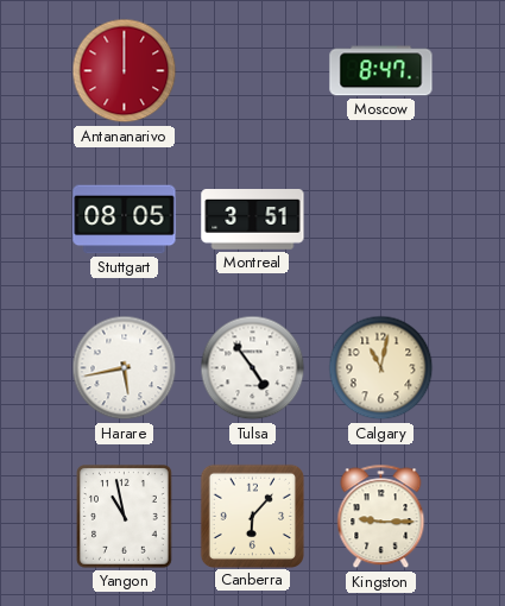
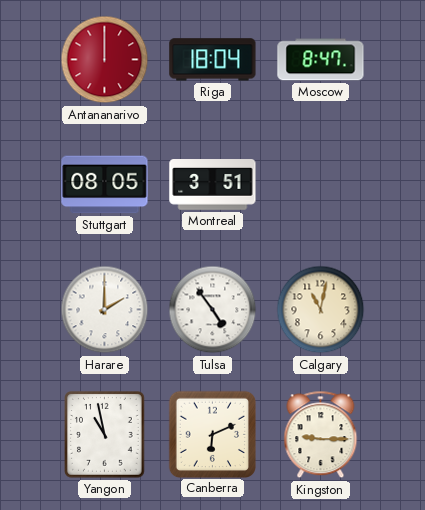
Riga: none -> 18:04
Harare: 5:43 -> 2:00
Canberra: 6:07 -> 6:11
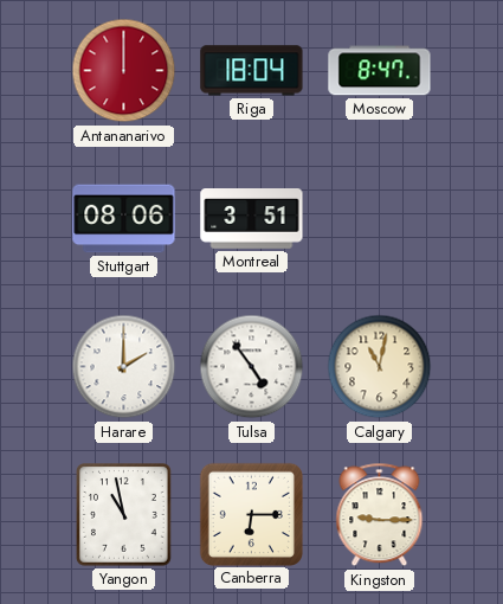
Stuttgart: 08:05 -> 08:06
Canberra: 6:11 -> 6:15
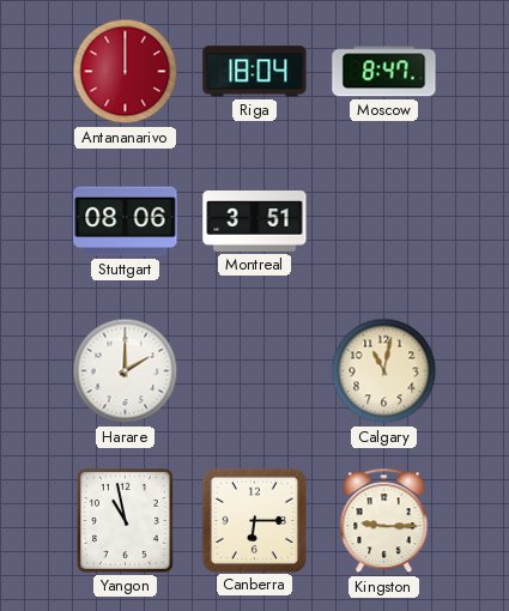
Tulsa: 4:54 -> none
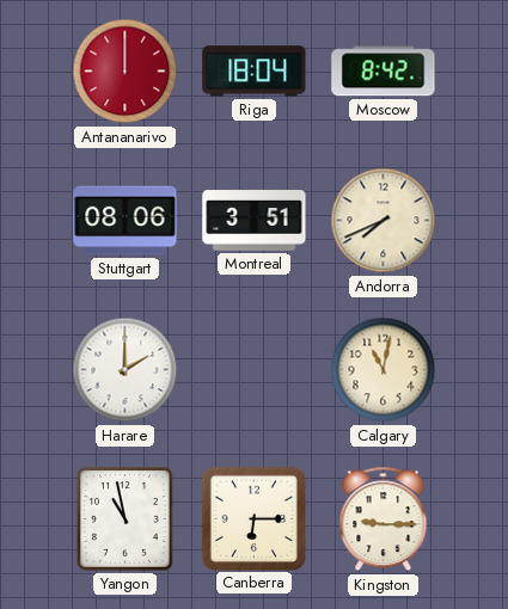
Moscow: 8:47 -> 8:42
Andorra: none -> 7:41
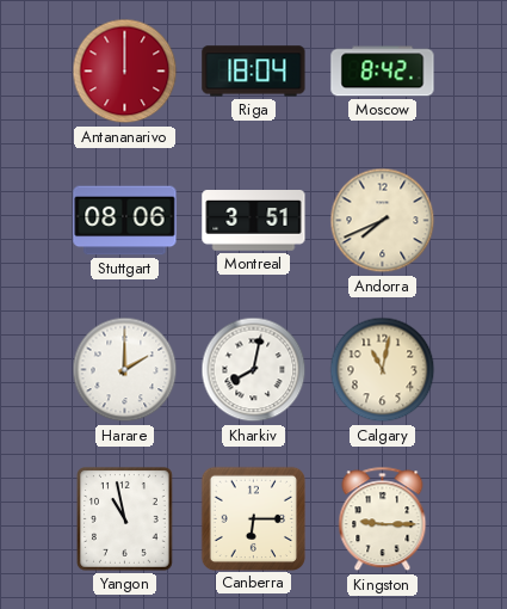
Kharkiv: none -> 8:02
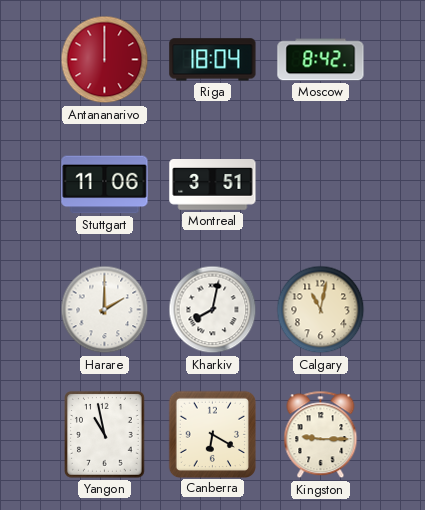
Stuttgart: 08:06 -> 11:06
Andorra: 7:41 -> none
Canberra: 6:15 -> 6:20
